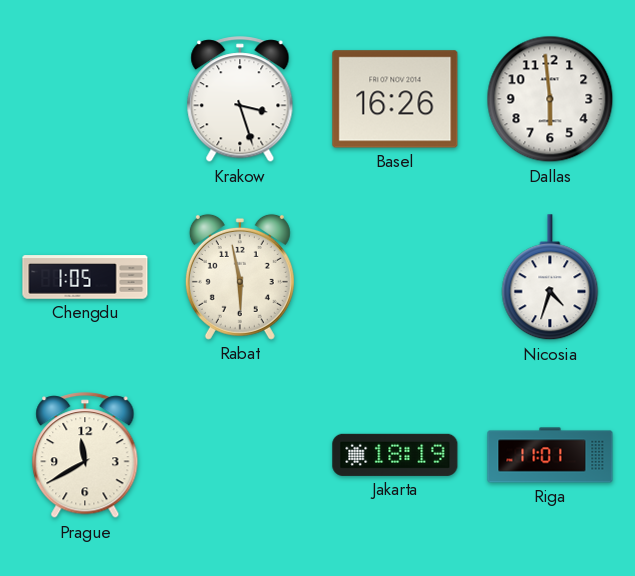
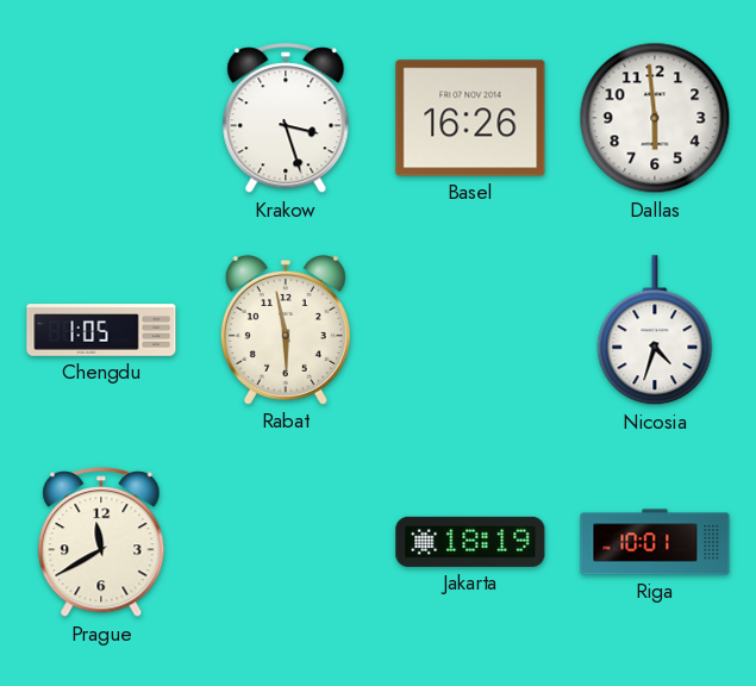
Riga: 11:01 -> 10:01
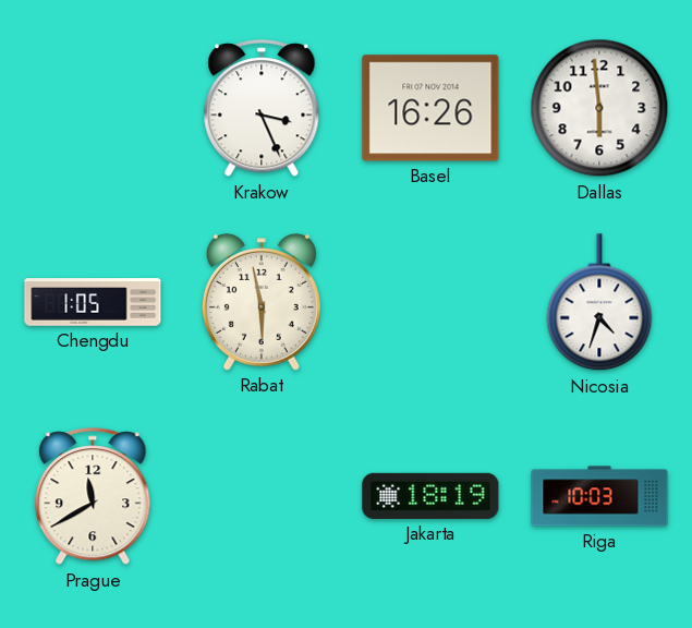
Krakow: 3:27 -> 3:26
Riga: 10:01 -> 10:03
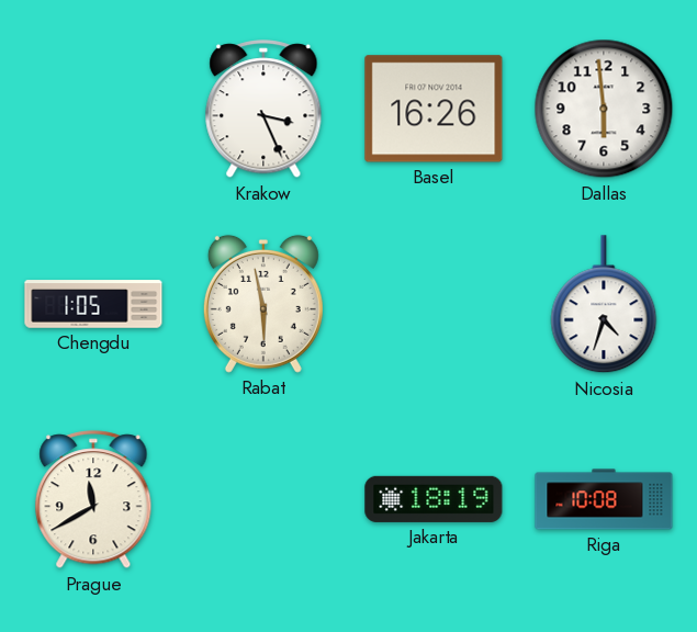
Riga: 10:03 -> 10:08
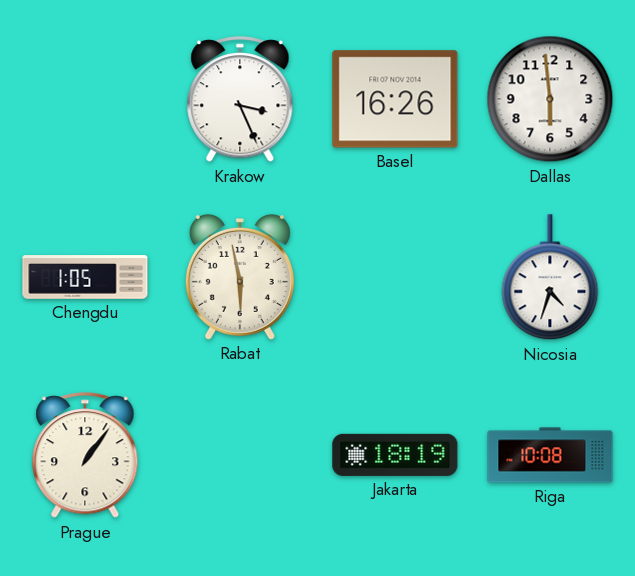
Prague: 11:40 -> 1:06
